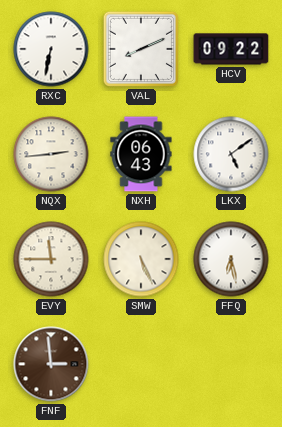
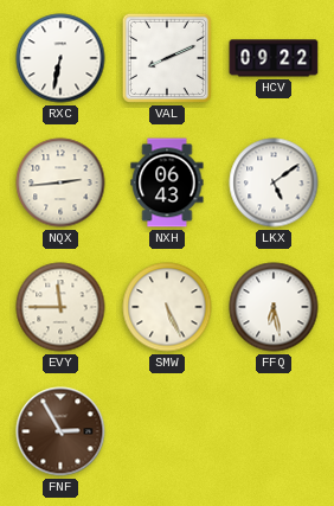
FNF: 2:59 -> 2:55
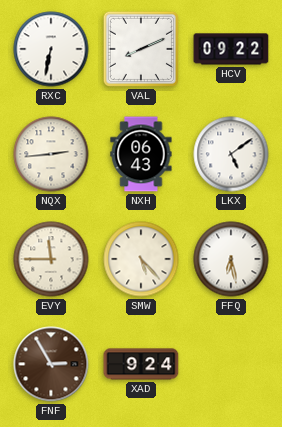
SMW: 5:26 -> 5:23
XAD: none -> 9:24
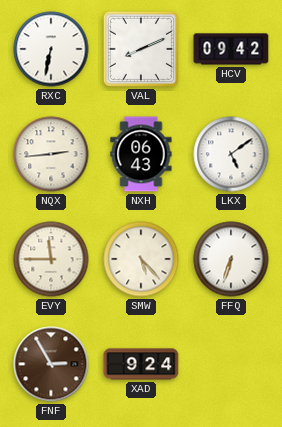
HCV: 09:22 -> 09:42
FFQ: 6:28 -> 6:33
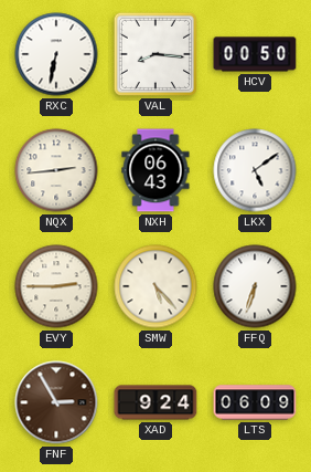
VAL: 8:11 -> 8:16
HCV: 09:42 -> 00:50
EVY: 11:45 -> 2:45
LTS: none -> 06:09
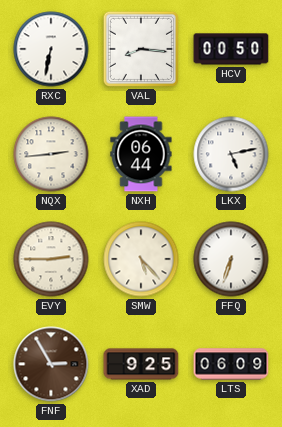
NXH: 06:43 -> 06:44
LKX: 5:09 -> 5:13
XAD: 9:24 -> 9:25
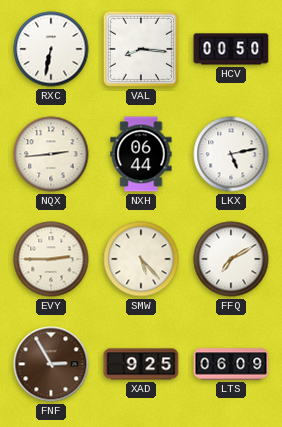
FFQ: 6:33 -> 7:10
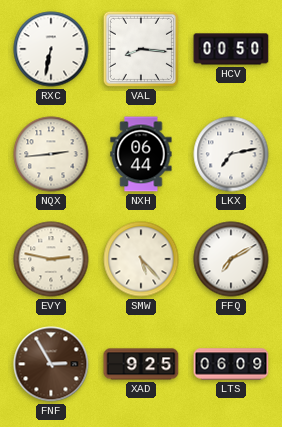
LKX: 5:13 -> 7:13
EVY: 2:45 -> 2:47
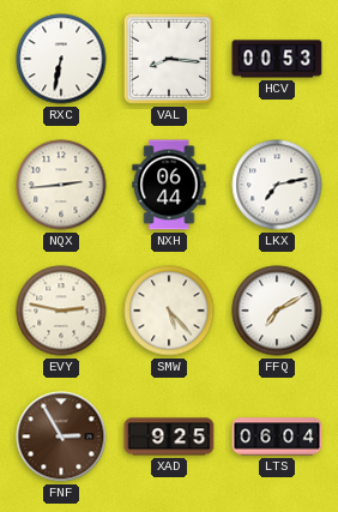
HCV: 00:50 -> 00:53
LTS: 06:09 -> 06:04
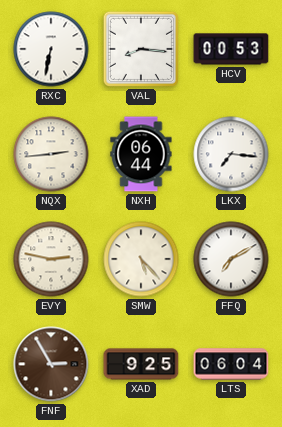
LKX: 7:13 -> 7:16
